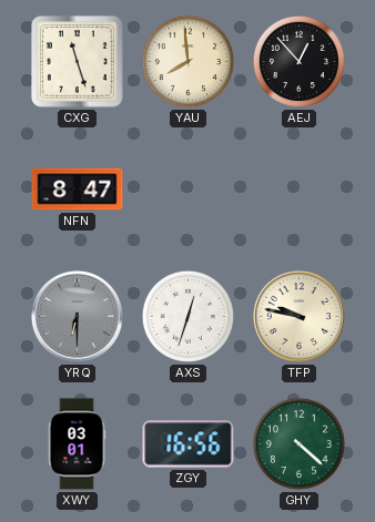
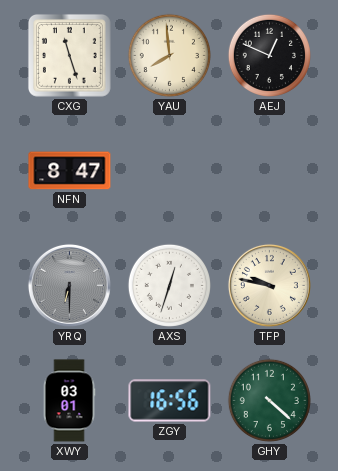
AEJ: 12:53 -> 12:49
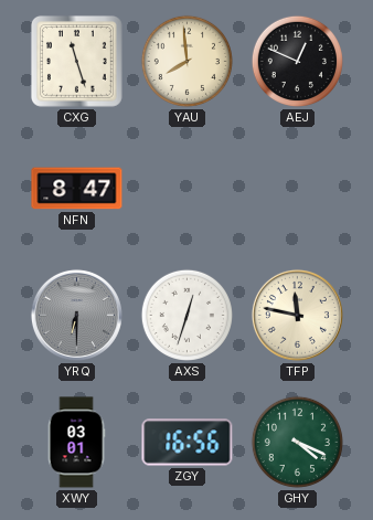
TFP: 9:47 -> 11:47
GHY: 4:22 -> 4:19
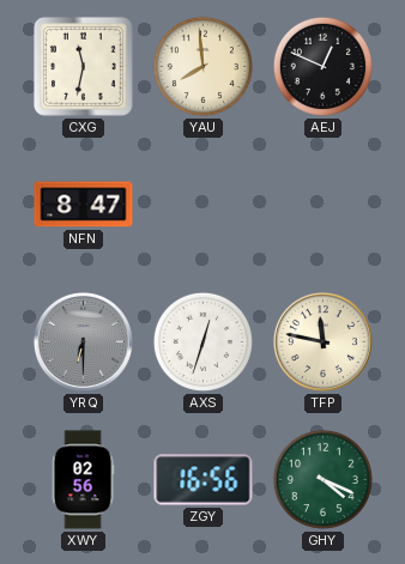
CXG: 11:27 -> 11:32
XWY: 03:01 -> 02:56
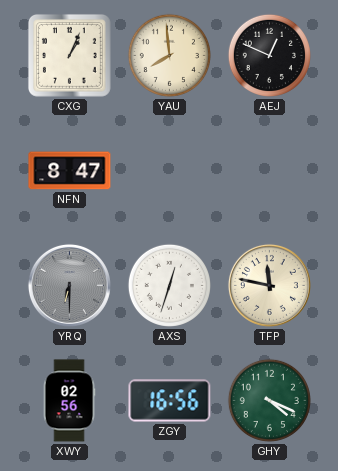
CXG: 11:32 -> 1:04
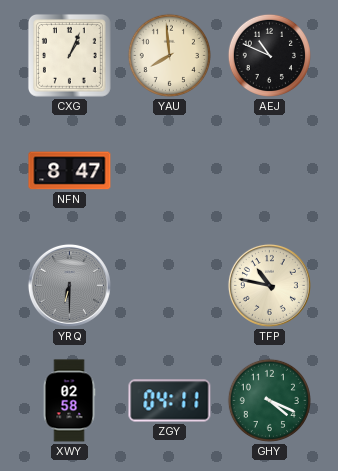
AEJ: 12:49 -> 10:49
AXS: 12:33 -> none
TFP: 11:47 -> 10:47
XWY: 02:56 -> 02:58
ZGY: 16:56 -> 04:11
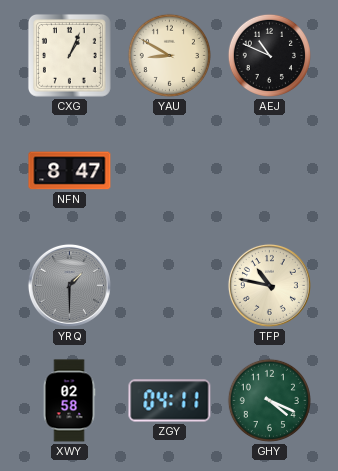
YAU: 7:59 -> 8:50
YRQ: 6:30 -> 1:30
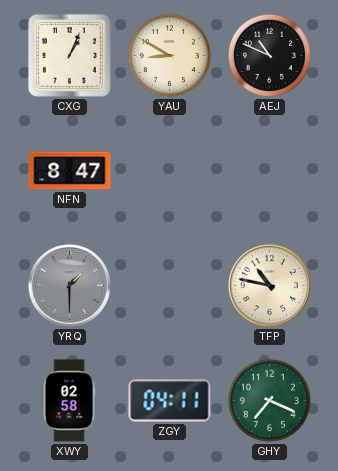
GHY: 4:19 -> 7:19
